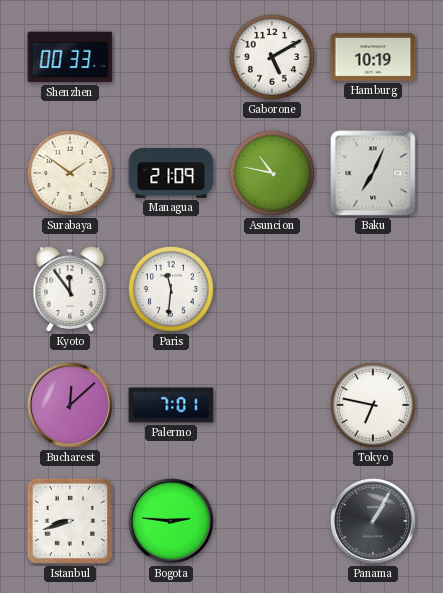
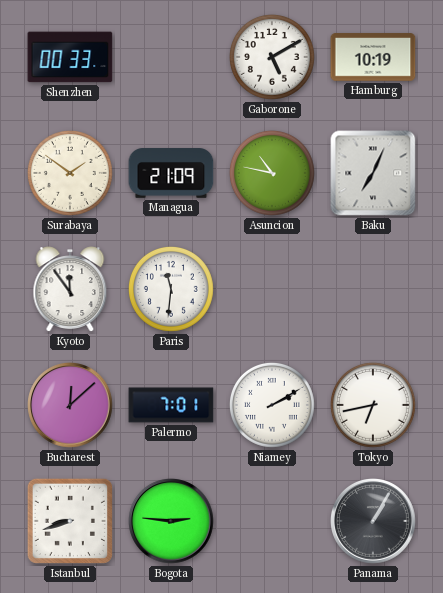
Niamey: none -> 2:10
Tokyo: 6:47 -> 6:43
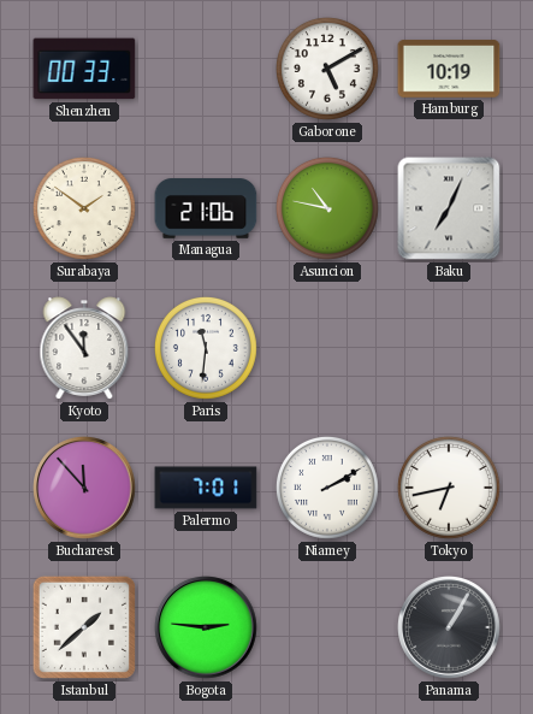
Managua: 21:09 -> 21:06
Bucharest: 12:08 -> 11:53
Istanbul: 8:42 -> 1:38
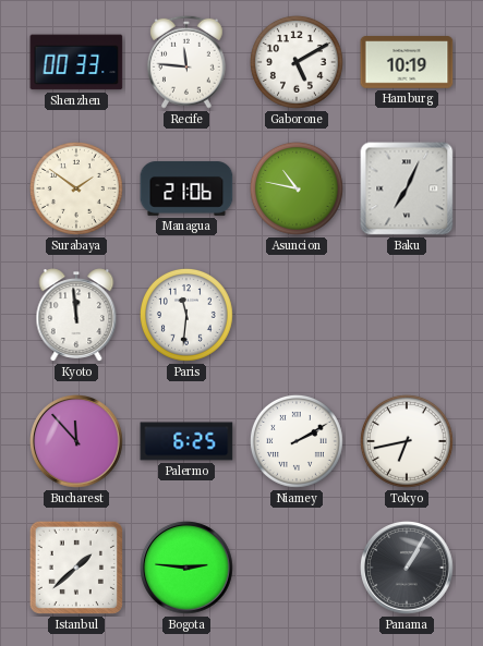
Recife: none -> 11:46
Kyoto: 11:54 -> 11:59
Palermo: 7:01 -> 6:25
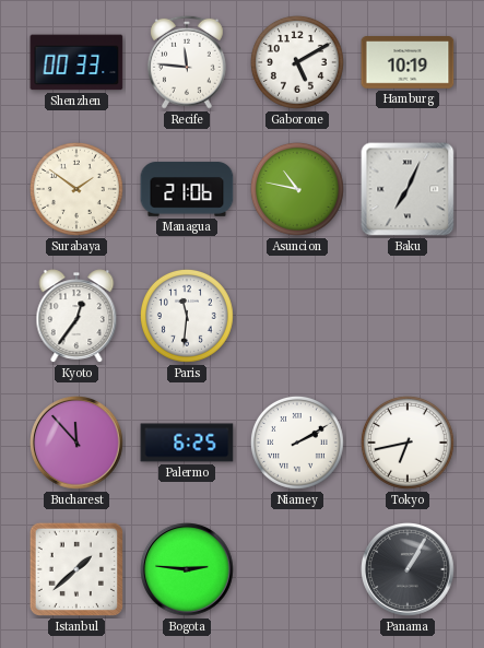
Kyoto: 11:59 -> 12:36
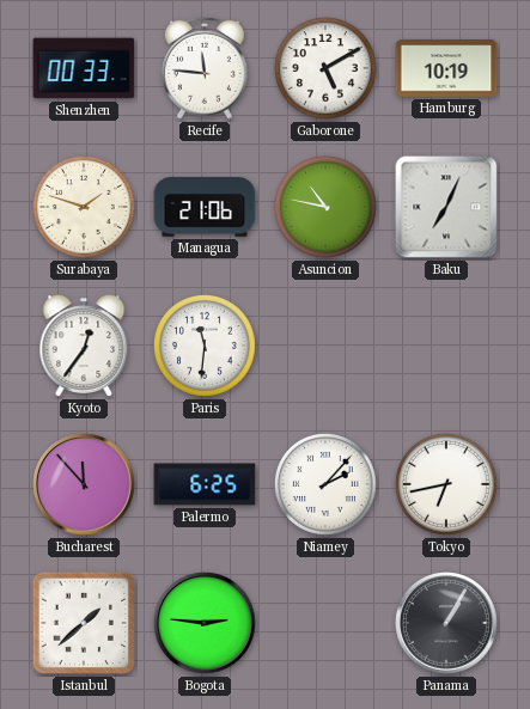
Surabaya: 1:51 -> 1:48
Niamey: 2:10 -> 2:07
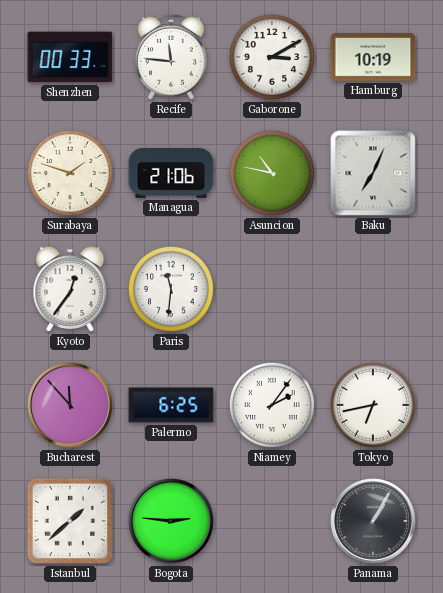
Gaborone: 5:10 -> 3:10
Niamey: 2:07 -> 2:06
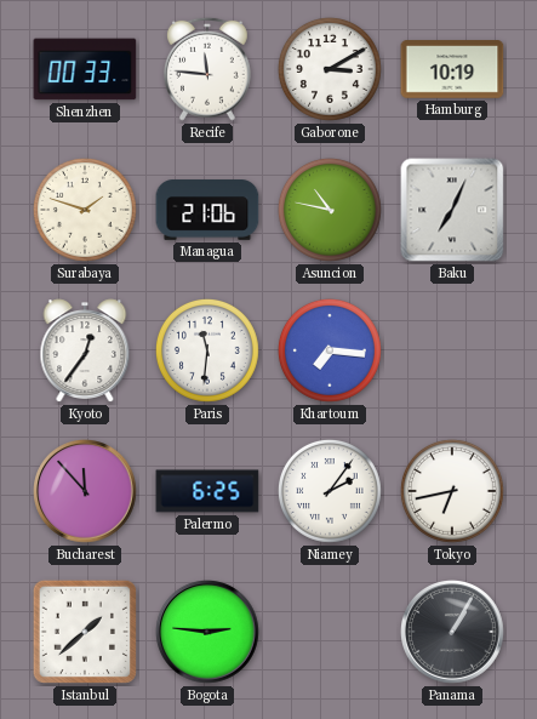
Khartoum: none -> 7:16
